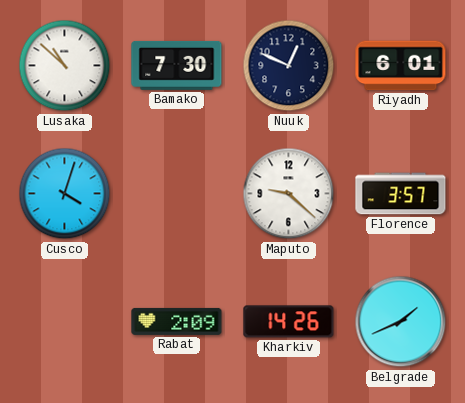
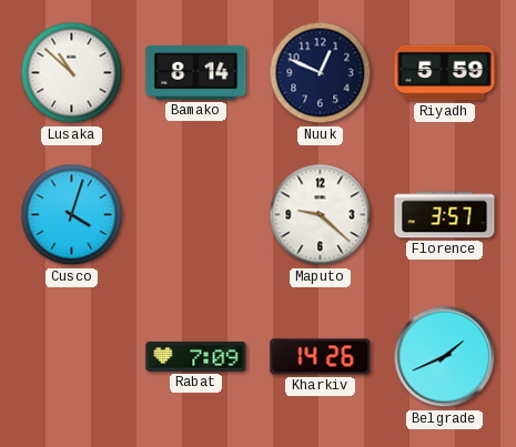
Bamako: 7:30 -> 8:14
Riyadh: 6:01 -> 5:59
Rabat: 2:09 -> 7:09
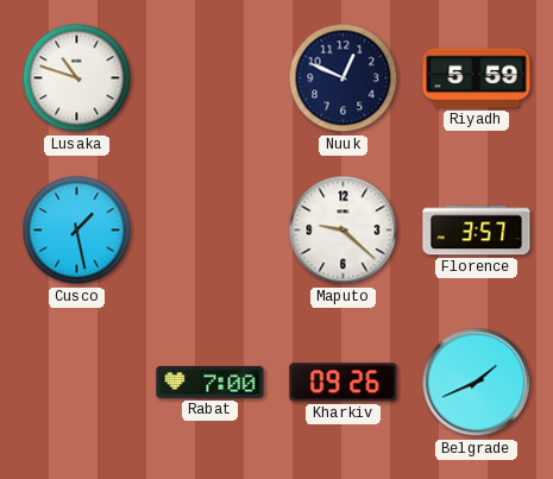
Lusaka: 10:52 -> 10:48
Bamako: 8:14 -> none
Cusco: 4:03 -> 1:28
Rabat: 7:09 -> 7:00
Kharkiv: 14:26 -> 09:26
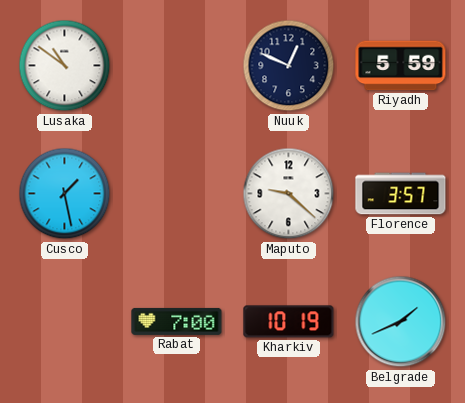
Lusaka: 10:48 -> 10:51
Kharkiv: 09:26 -> 10:19
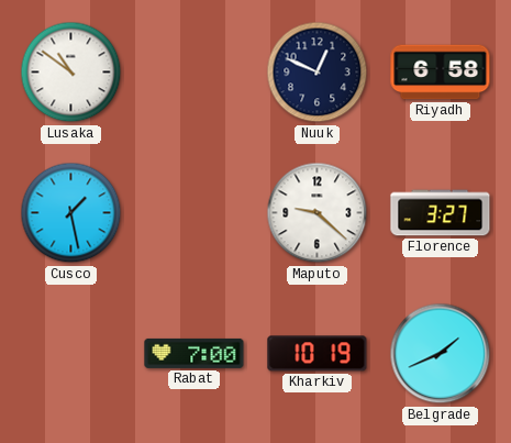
Riyadh: 5:59 -> 6:58
Florence: 3:57 -> 3:27
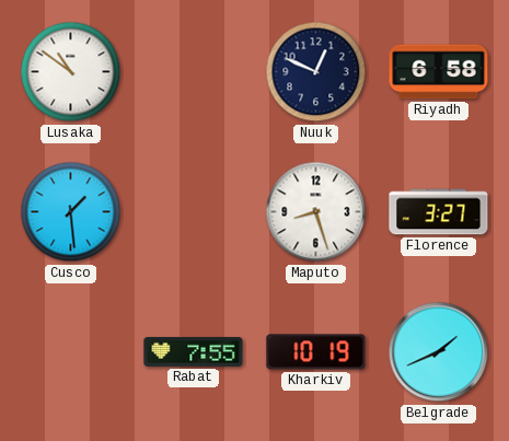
Cusco: 1:28 -> 1:29
Maputo: 9:22 -> 8:27
Rabat: 7:00 -> 7:55
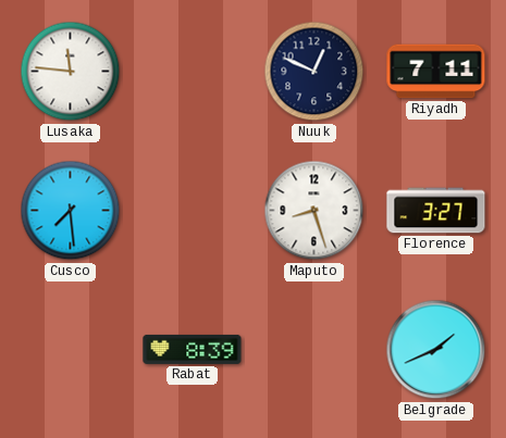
Lusaka: 10:51 -> 11:46
Riyadh: 6:58 -> 7:11
Cusco: 1:29 -> 7:29
Rabat: 7:55 -> 8:39
Kharkiv: 10:19 -> none
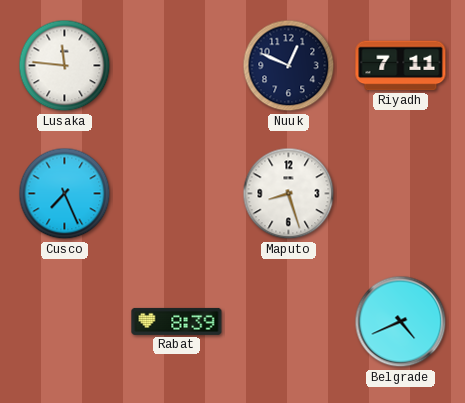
Cusco: 7:29 -> 7:26
Florence: 3:27 -> none
Belgrade: 1:41 -> 4:41
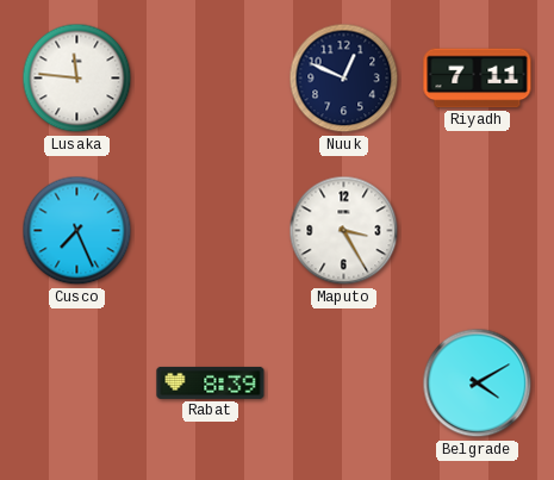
Maputo: 8:27 -> 3:25
Belgrade: 4:41 -> 4:10
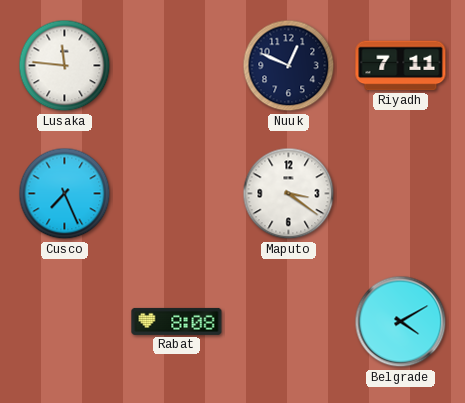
Maputo: 3:25 -> 3:21
Rabat: 8:39 -> 8:08
